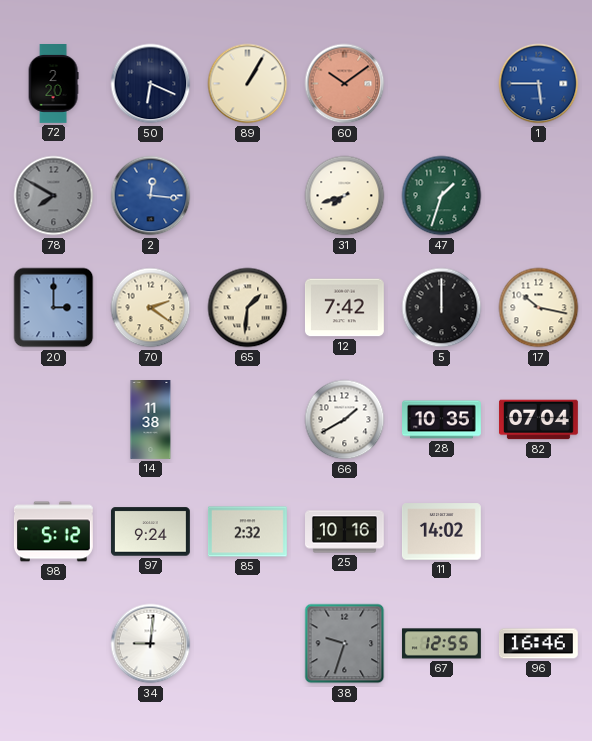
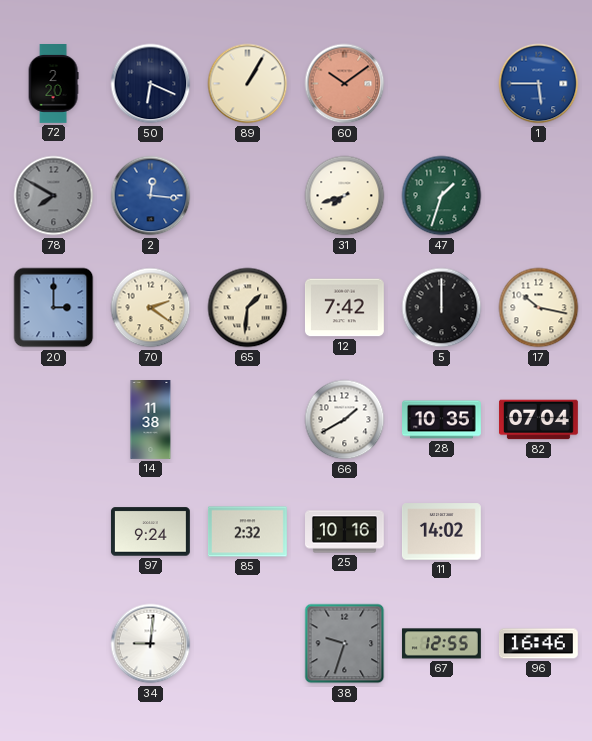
98: 5:12 -> none
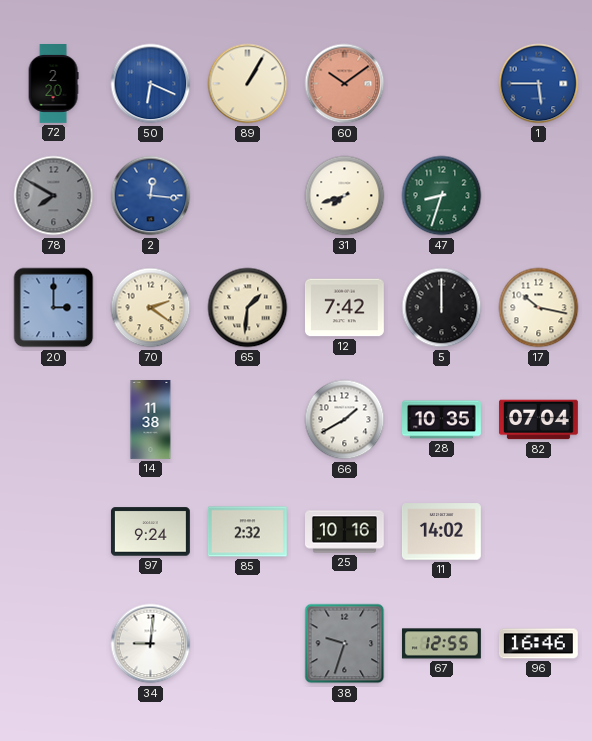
50 dial: navy -> blue
47: 1:33 -> 8:33
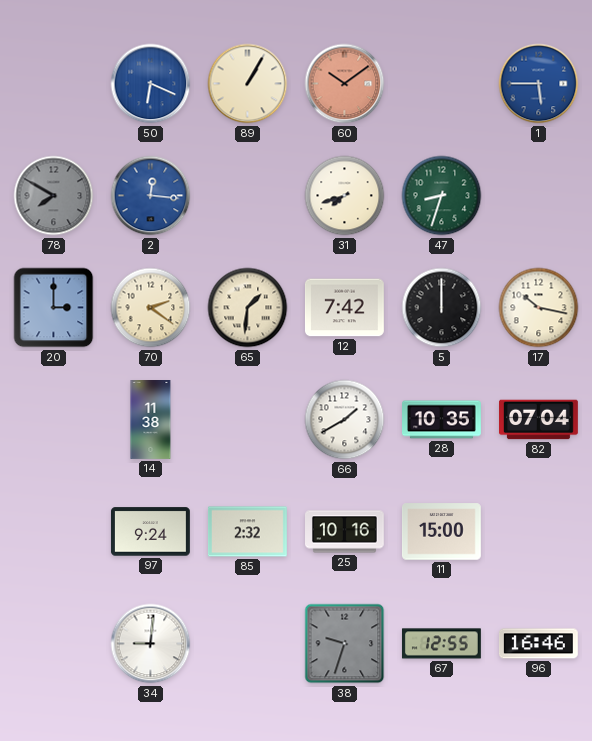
72: 2:20 -> none
11: 14:02 -> 15:00
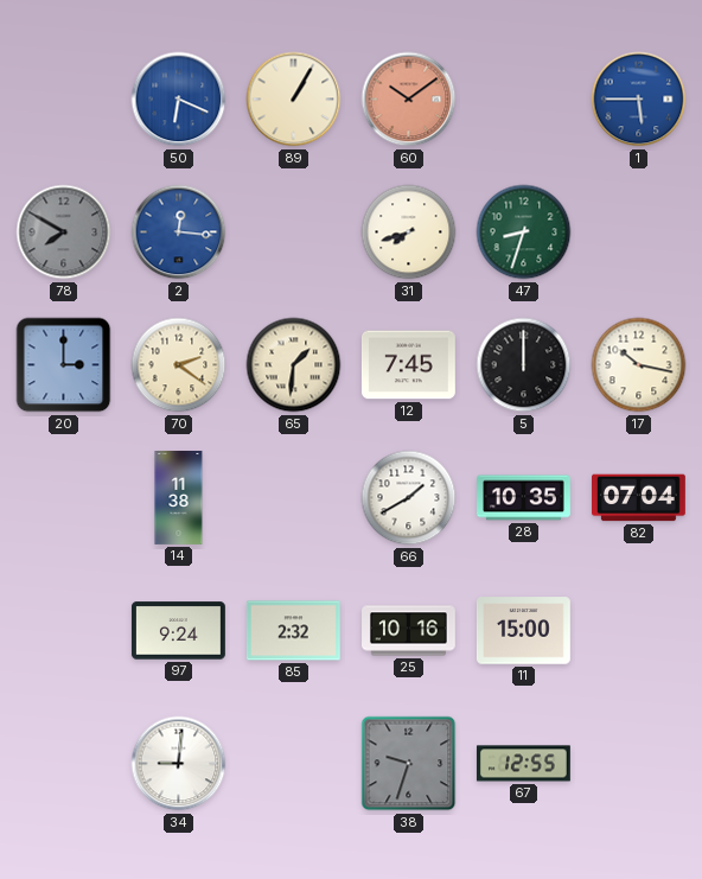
12: 7:42 -> 7:45
96: 16:46 -> none
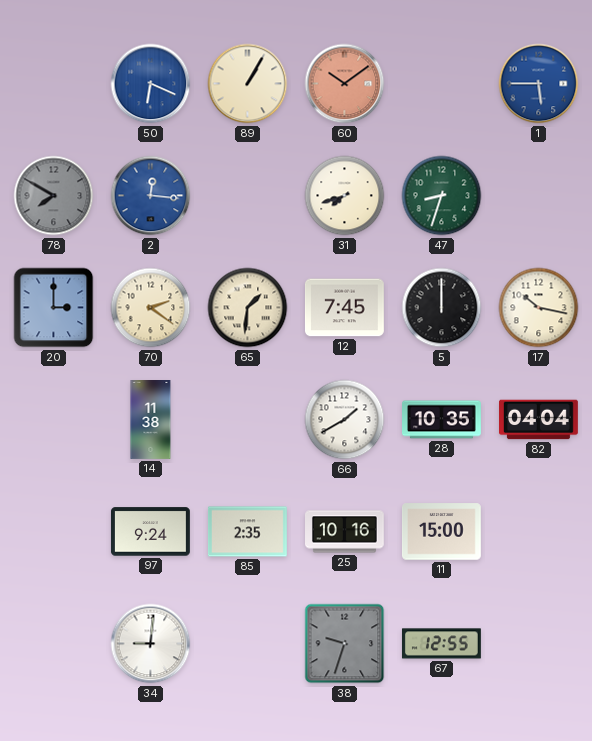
82: 07:04 -> 04:04
85: 2:32 -> 2:35
